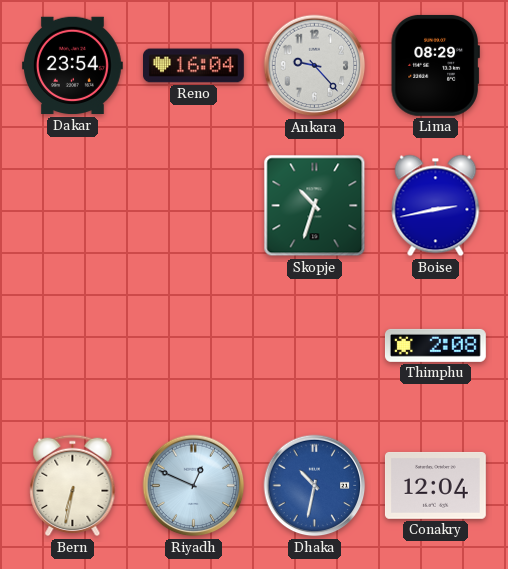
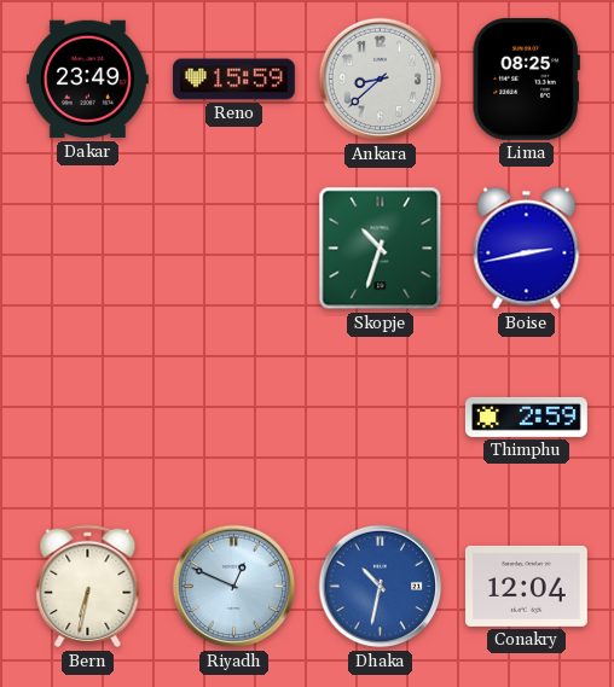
Dakar: 23:54 -> 23:49
Reno: 16:04 -> 15:59
Ankara: 9:23 -> 8:38
Lima: 08:29 -> 08:25
Thimphu: 2:08 -> 2:59
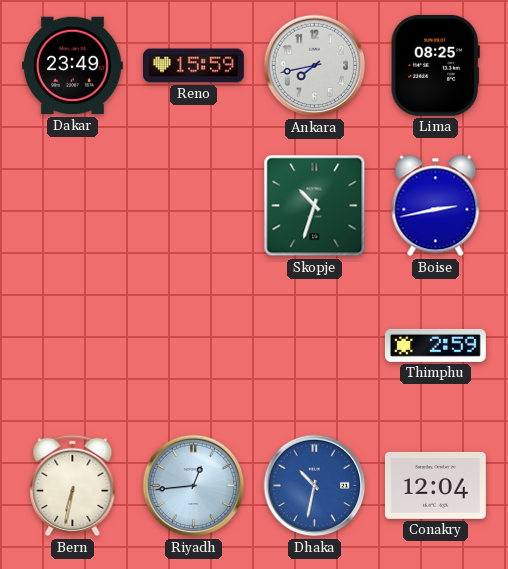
Ankara: 8:38 -> 7:43
Riyadh: 12:49 -> 12:44
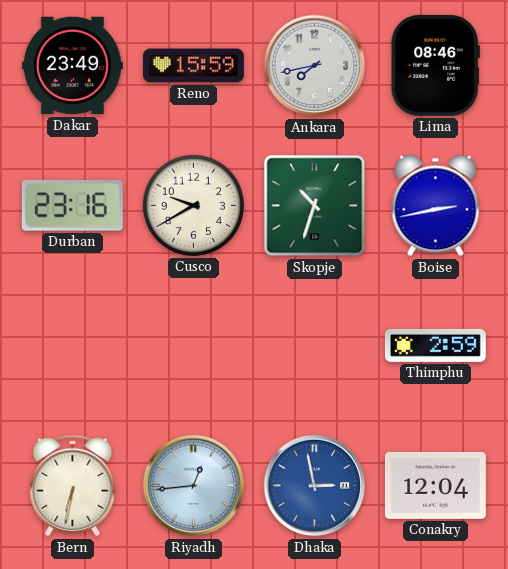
Lima: 08:25 -> 08:46
Durban: none -> 23:16
Cusco: none -> 9:40
Dhaka: 10:32 -> 2:58
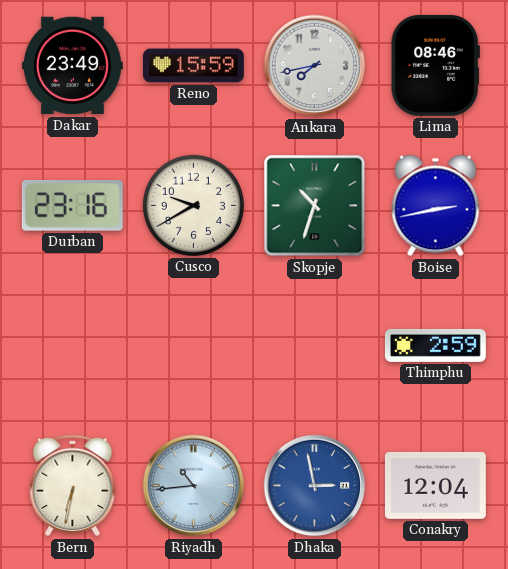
Riyadh: 12:44 -> 10:44
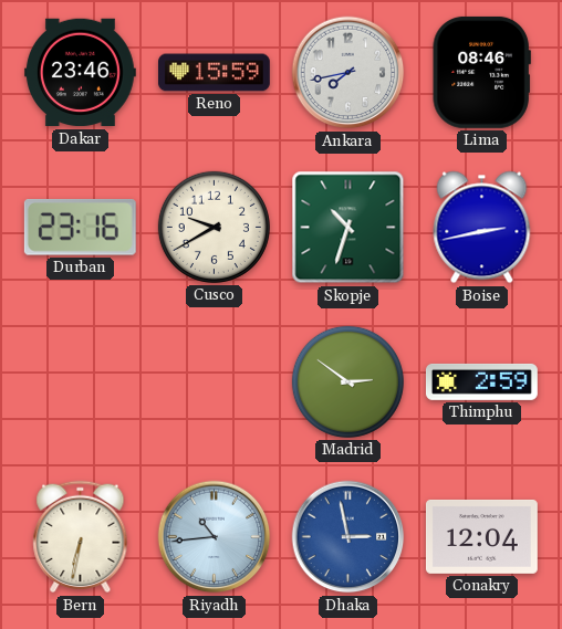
Dakar: 23:49 -> 23:46
Madrid: none -> 2:51
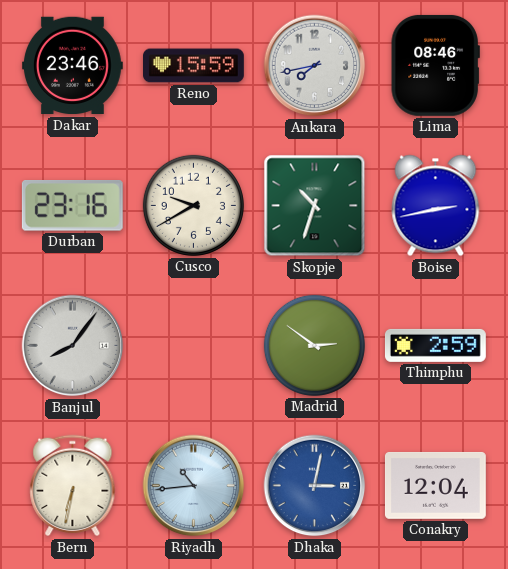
Banjul: none -> 8:06
Dhaka: 2:58 -> 3:02
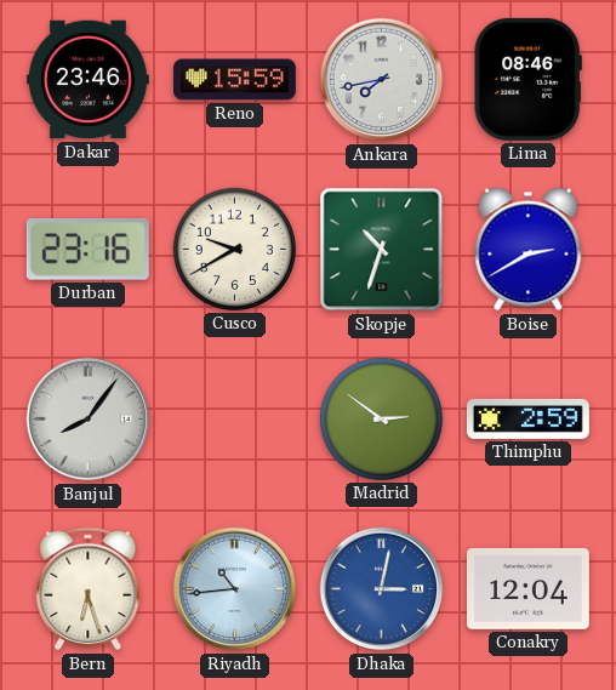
Boise: 2:43 -> 2:40
Bern: 6:32 -> 6:27
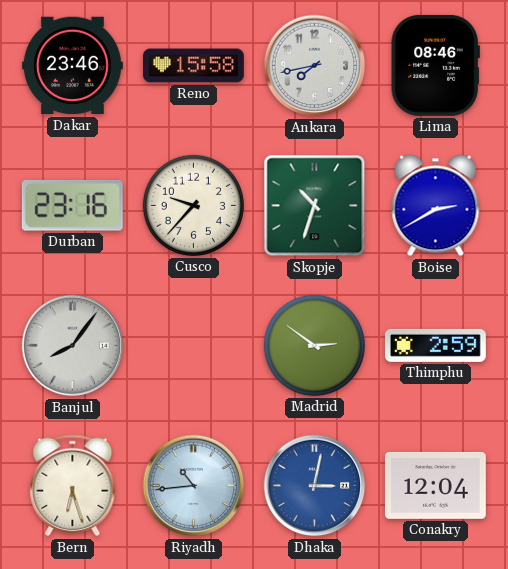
Reno: 15:59 -> 15:58
Cusco: 9:40 -> 9:37
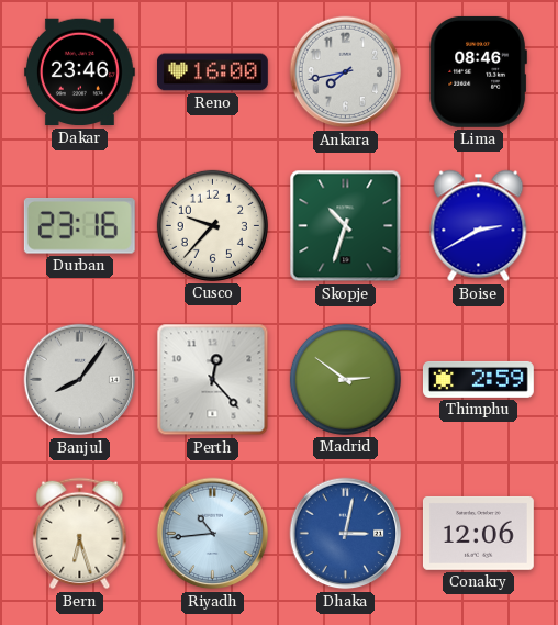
Reno: 15:58 -> 16:00
Perth: none -> 12:23
Conakry: 12:04 -> 12:06
